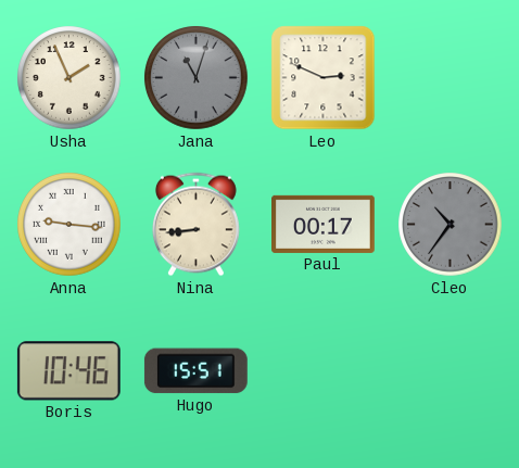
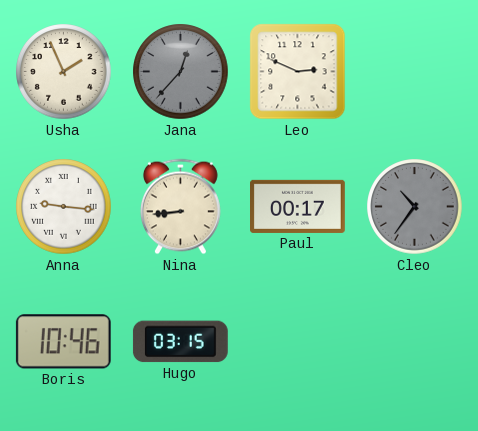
Jana: 11:03 -> 12:37
Hugo: 15:51 -> 03:15
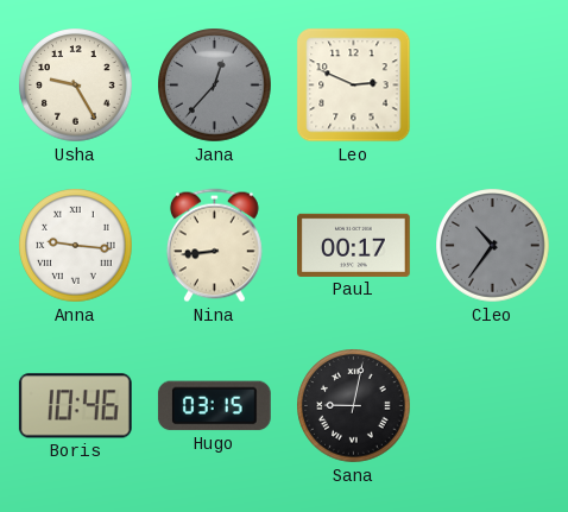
Usha: 1:56 -> 9:25
Sana: none -> 9:02
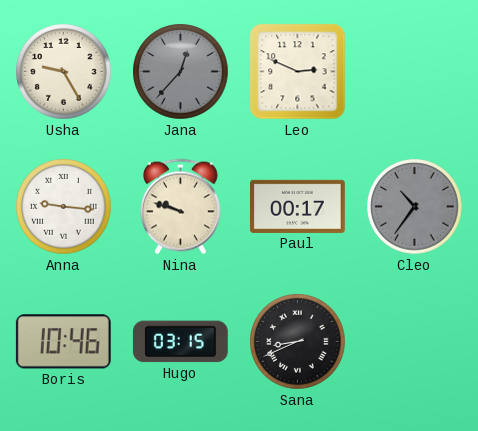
Nina: 8:44 -> 9:48
Sana: 9:02 -> 8:41
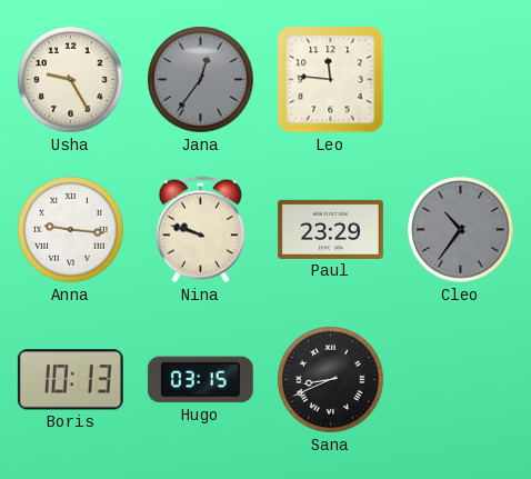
Jana: 12:37 -> 12:36
Leo: 2:49 -> 11:46
Paul: 00:17 -> 23:29
Boris: 10:46 -> 10:13
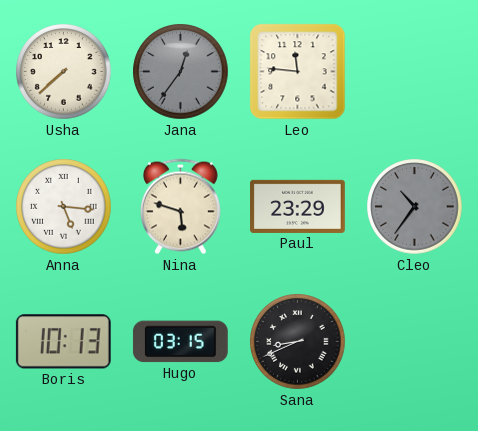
Usha: 9:25 -> 7:38
Anna: 9:16 -> 5:16
Nina: 9:48 -> 5:48
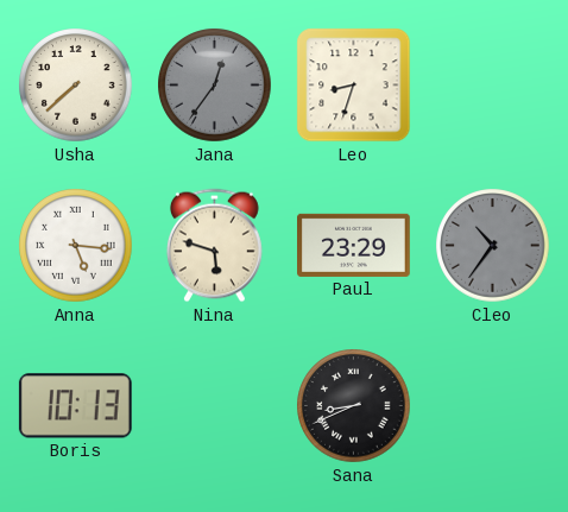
Leo: 11:46 -> 8:33
Hugo: 03:15 -> none
